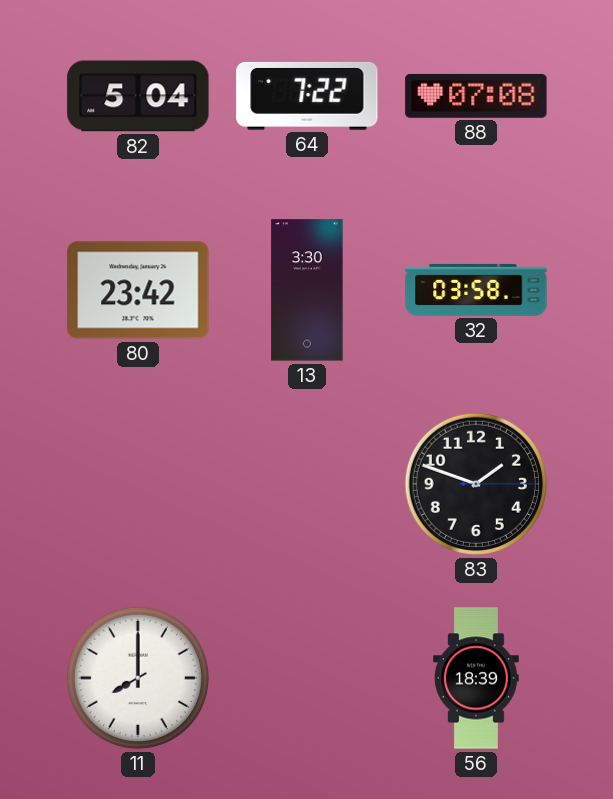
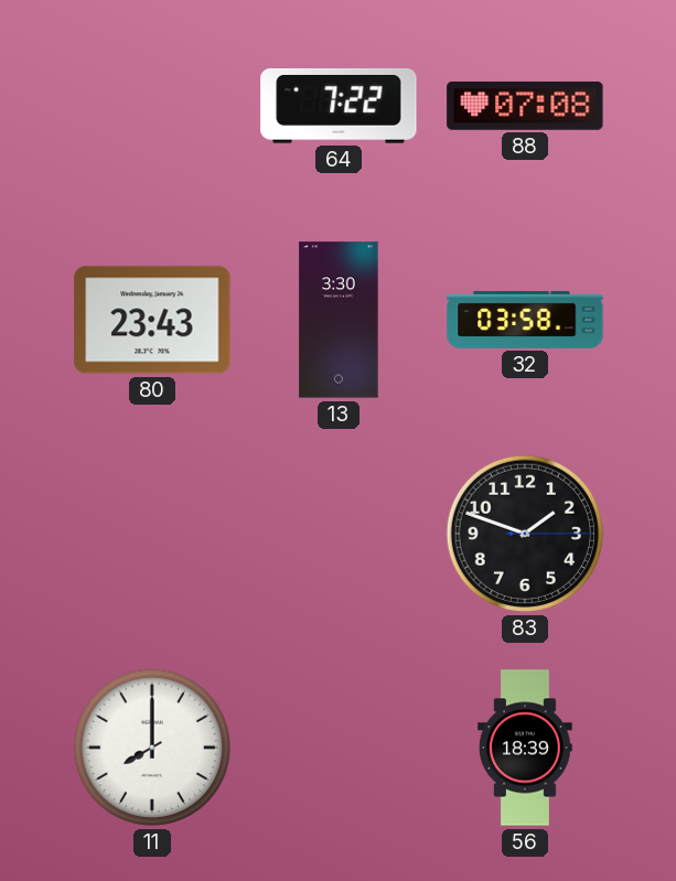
82: 5:04 -> none
80: 23:42 -> 23:43
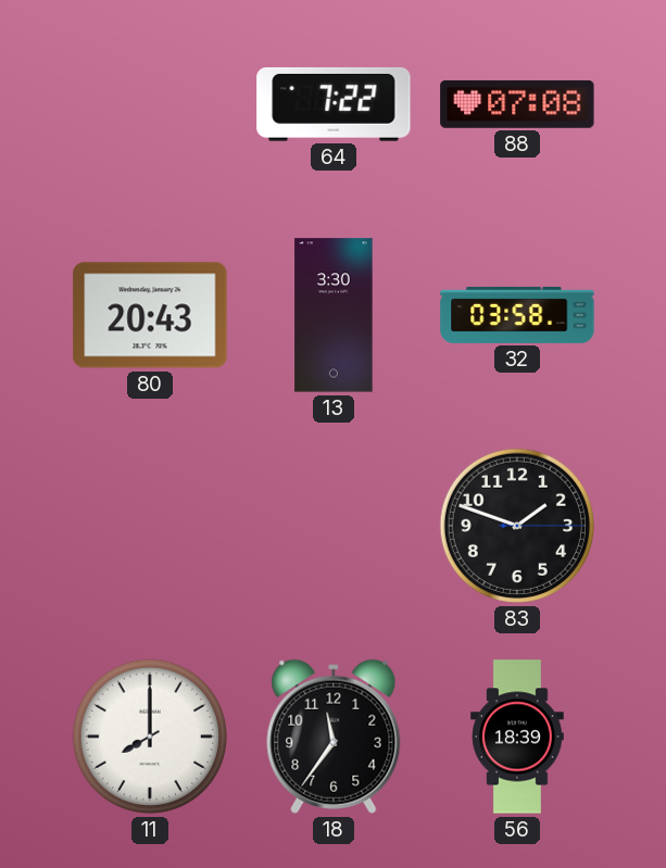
80: 23:43 -> 20:43
18: none -> 11:36
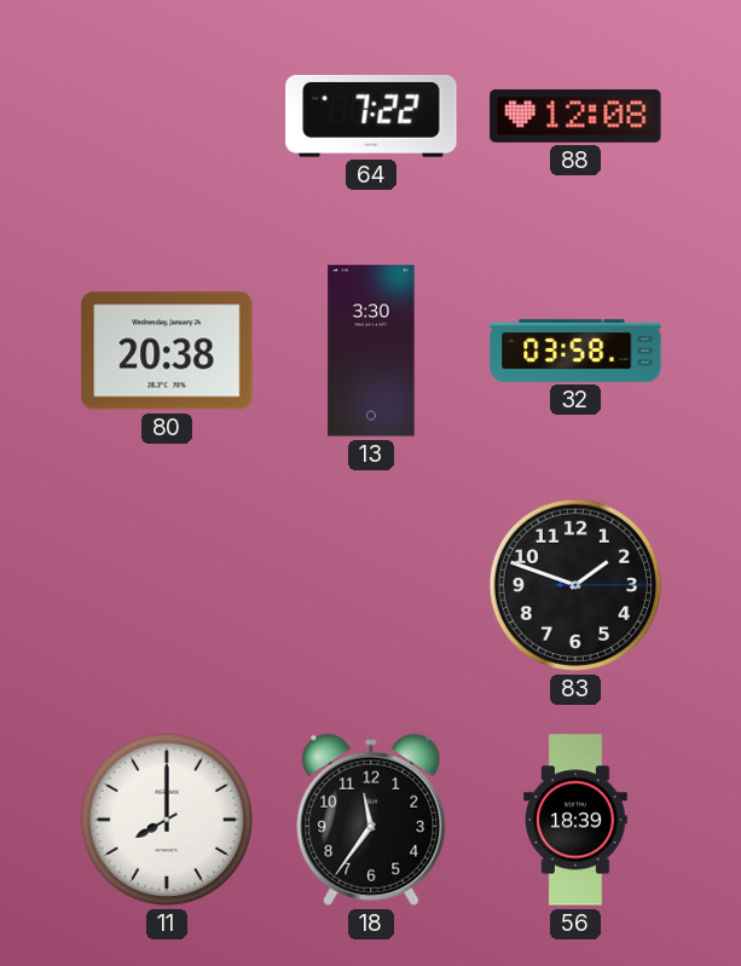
88: 07:08 -> 12:08
80: 20:43 -> 20:38
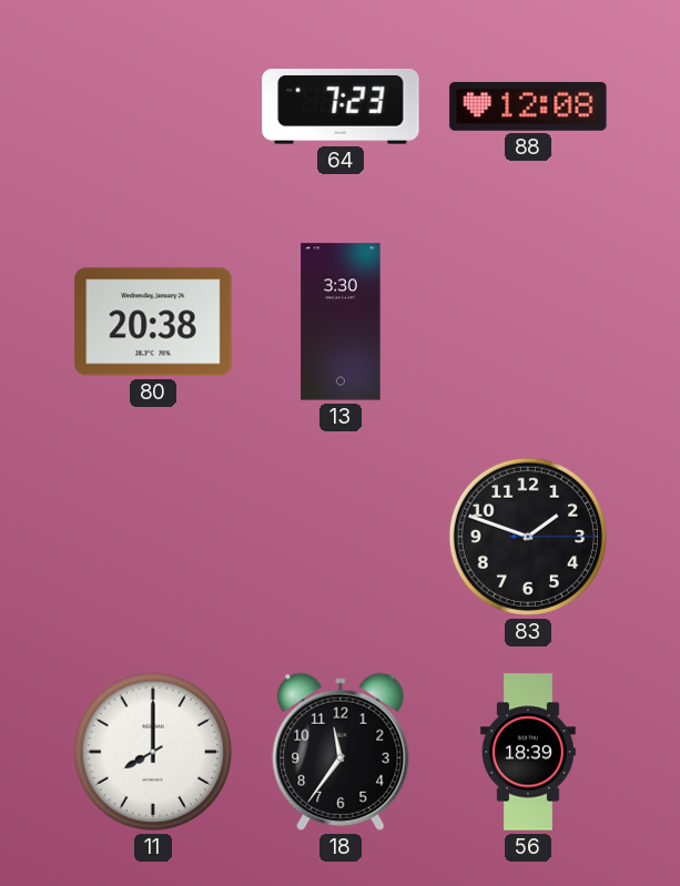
64: 7:22 -> 7:23
32: 03:58 -> none
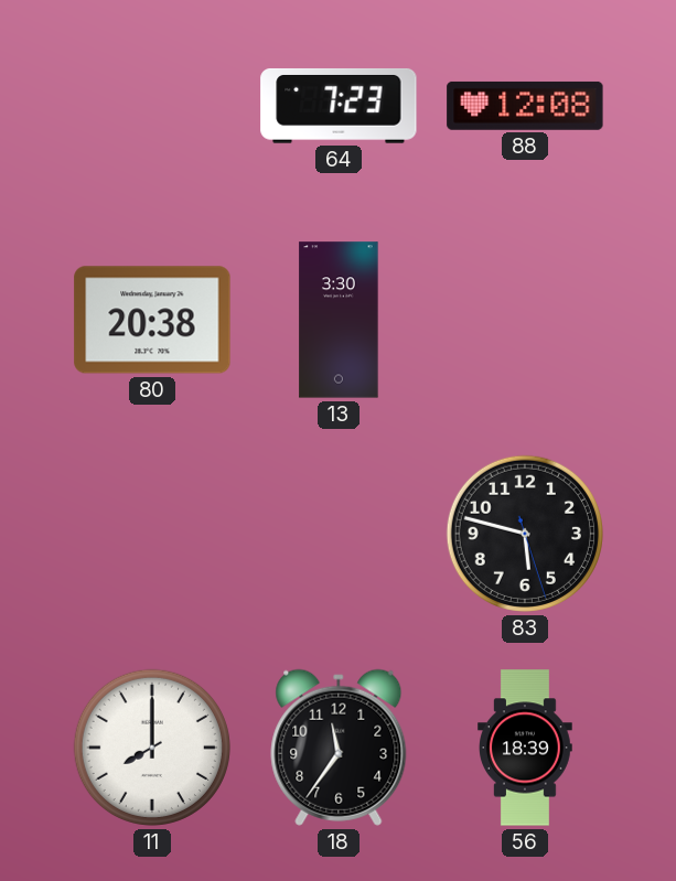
83: 1:48 -> 5:47
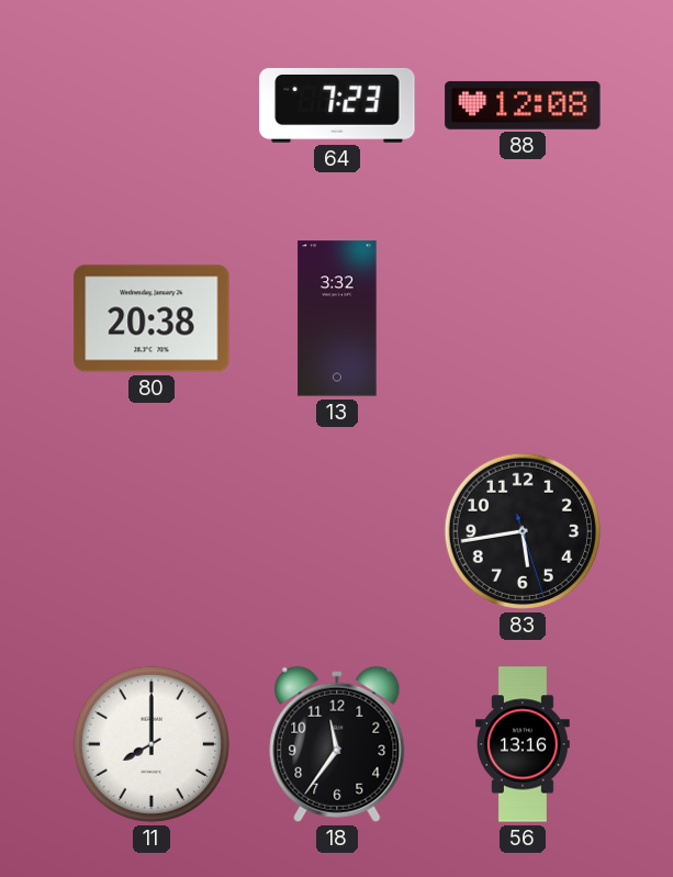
13: 3:30 -> 3:32
83: 5:47 -> 5:43
56: 18:39 -> 13:16
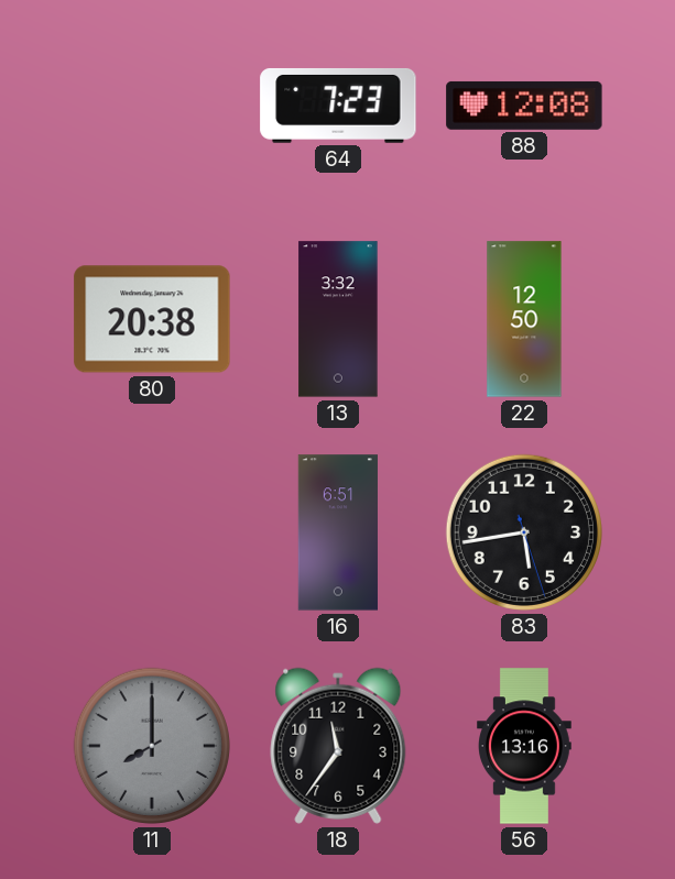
22: none -> 12:50
16: none -> 6:51
11 dial: white -> grey
